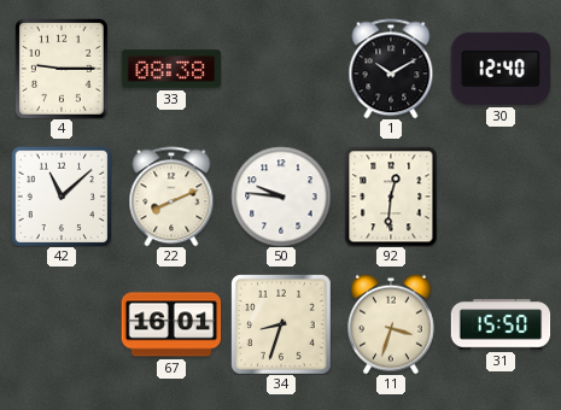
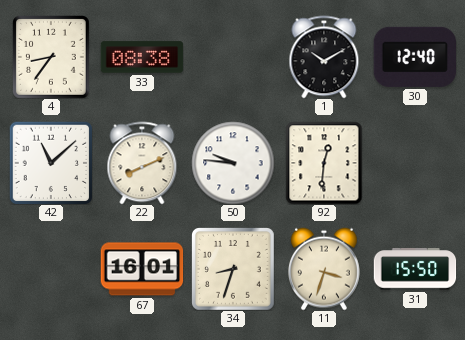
4: 9:15 -> 8:36
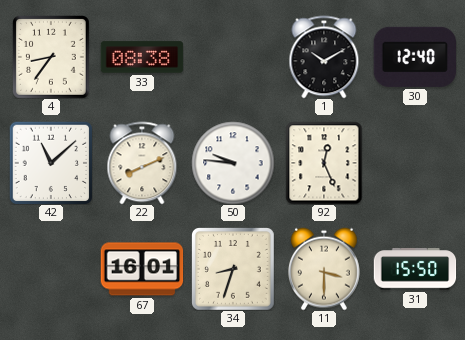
92: 12:31 -> 12:26
11: 3:33 -> 3:30
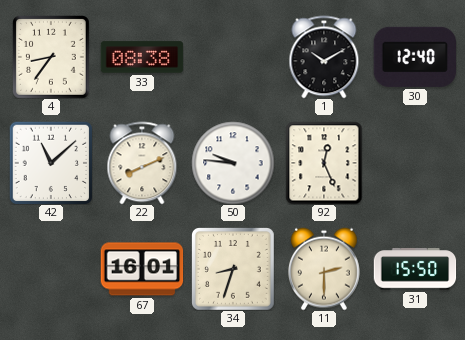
11: 3:30 -> 2:30
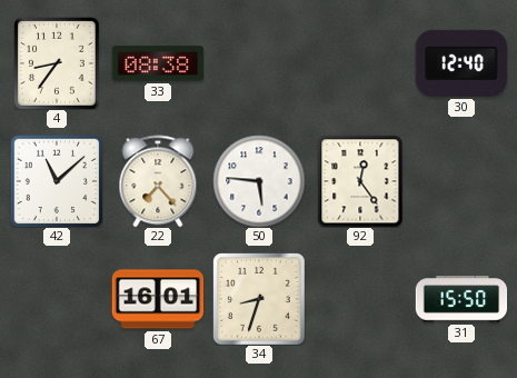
1: 10:10 -> none
22: 8:11 -> 7:23
50: 9:46 -> 5:46
92: 12:26 -> 12:24
11: 2:30 -> none
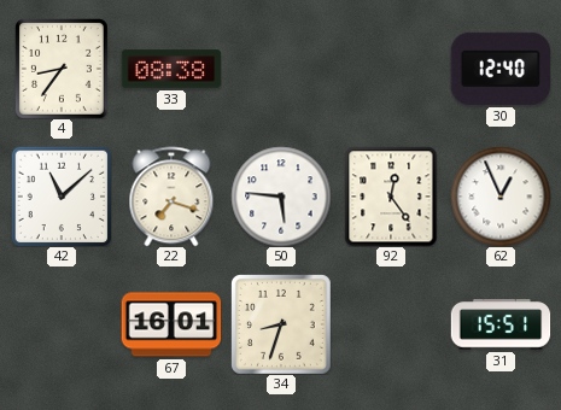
22: 7:23 -> 7:18
62: none -> 12:56
31: 15:50 -> 15:51
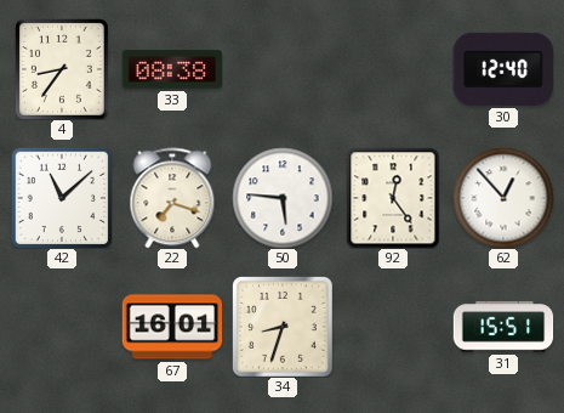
62: 12:56 -> 12:53
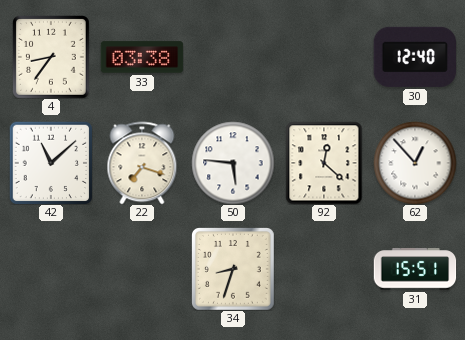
33: 08:38 -> 03:38
92: 12:24 -> 12:22
67: 16:01 -> none
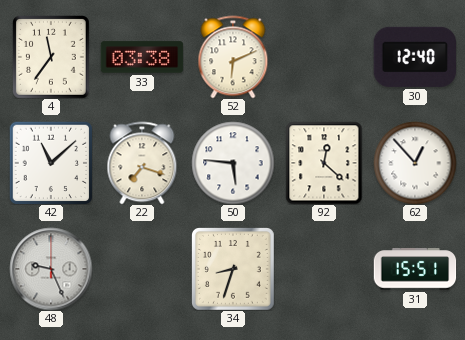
4: 8:36 -> 11:36
52: none -> 6:11
48: none -> 9:26
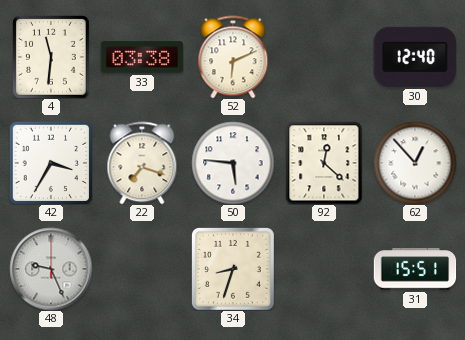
4: 11:36 -> 11:31
42: 11:08 -> 3:35
